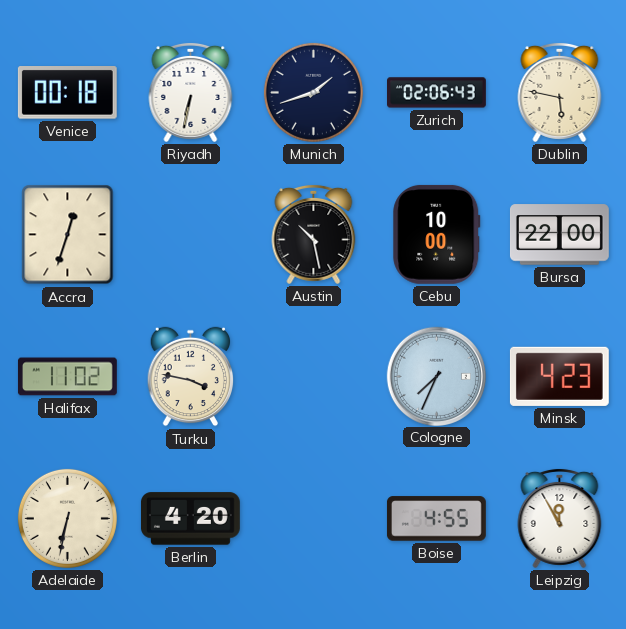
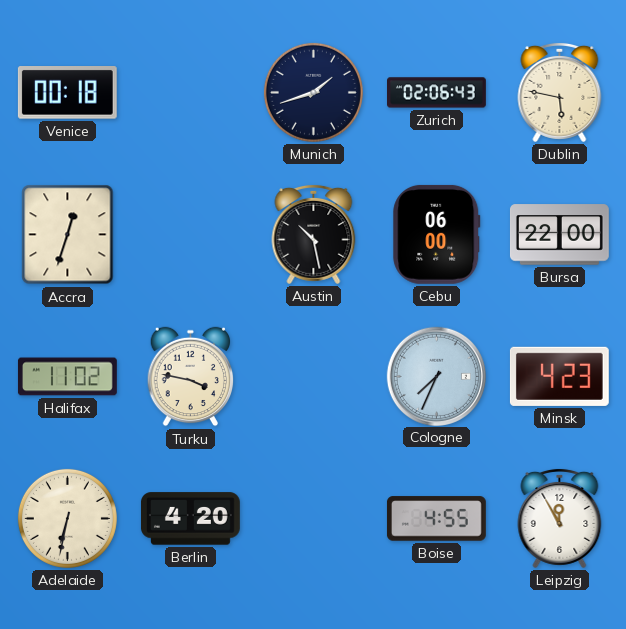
Riyadh: 6:32 -> none
Cebu: 10:00 -> 06:00
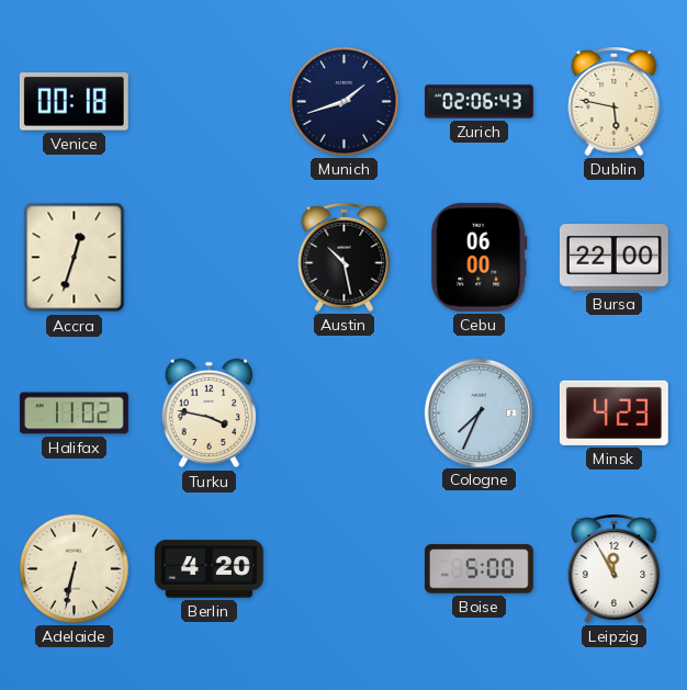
Boise: 4:55 -> 5:00
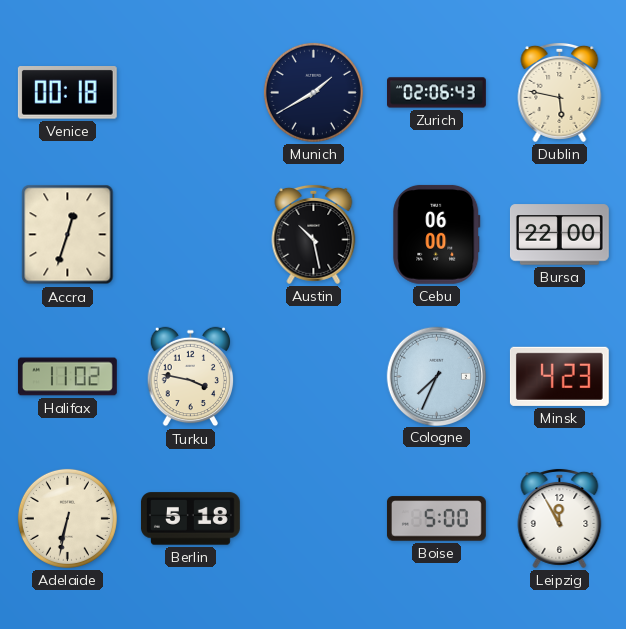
Munich: 1:42 -> 1:40
Berlin: 4:20 -> 5:18
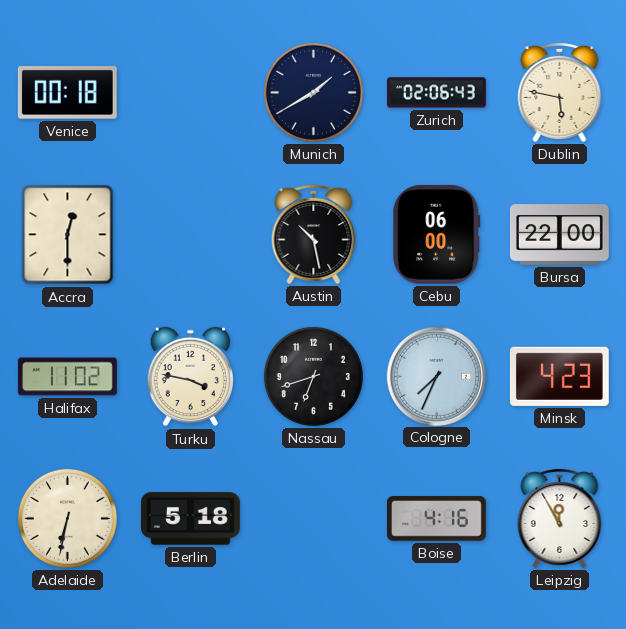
Accra: 12:33 -> 12:30
Nassau: none -> 6:42
Boise: 5:00 -> 4:16
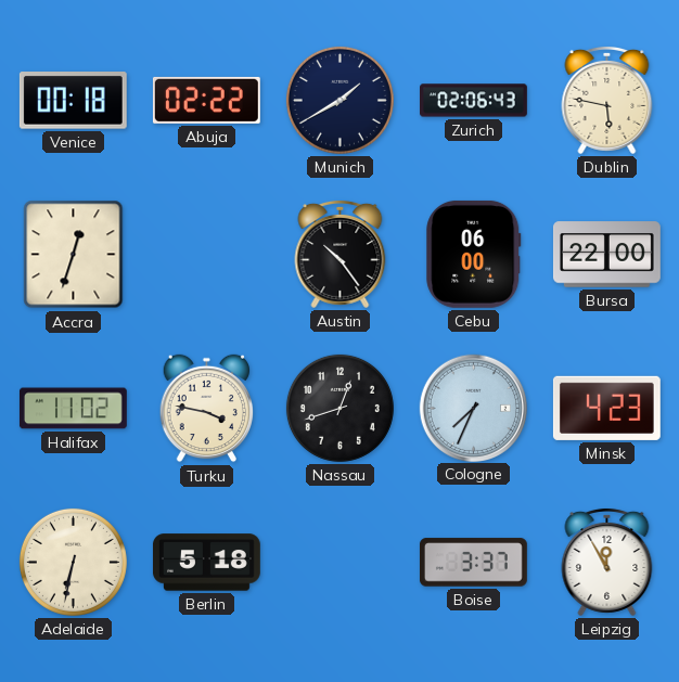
Abuja: none -> 02:22
Accra: 12:30 -> 12:33
Austin: 10:28 -> 10:24
Nassau: 6:42 -> 12:42
Boise: 4:16 -> 3:37
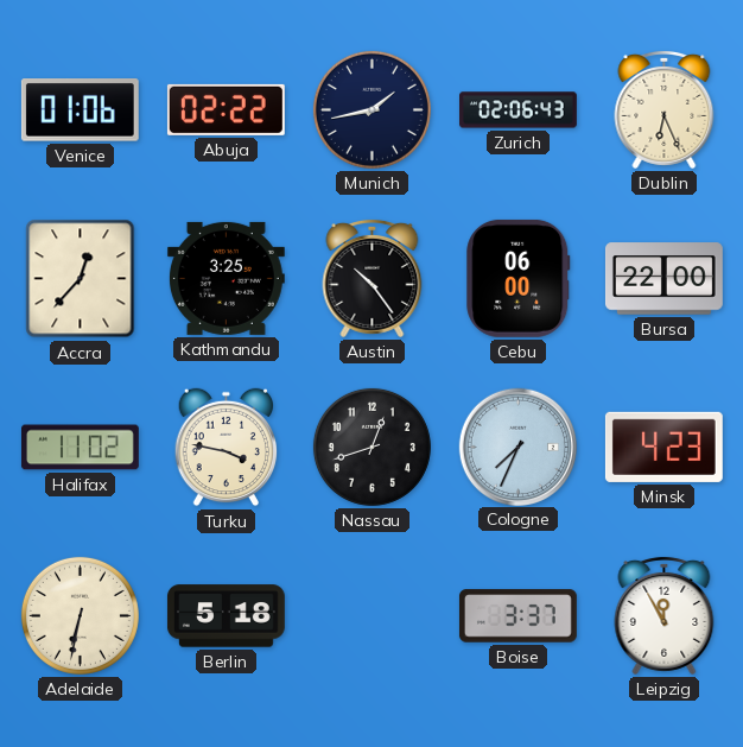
Venice: 00:18 -> 01:06
Munich: 1:40 -> 1:43
Dublin: 5:47 -> 6:26
Accra: 12:33 -> 12:37
Kathmandu: none -> 3:25
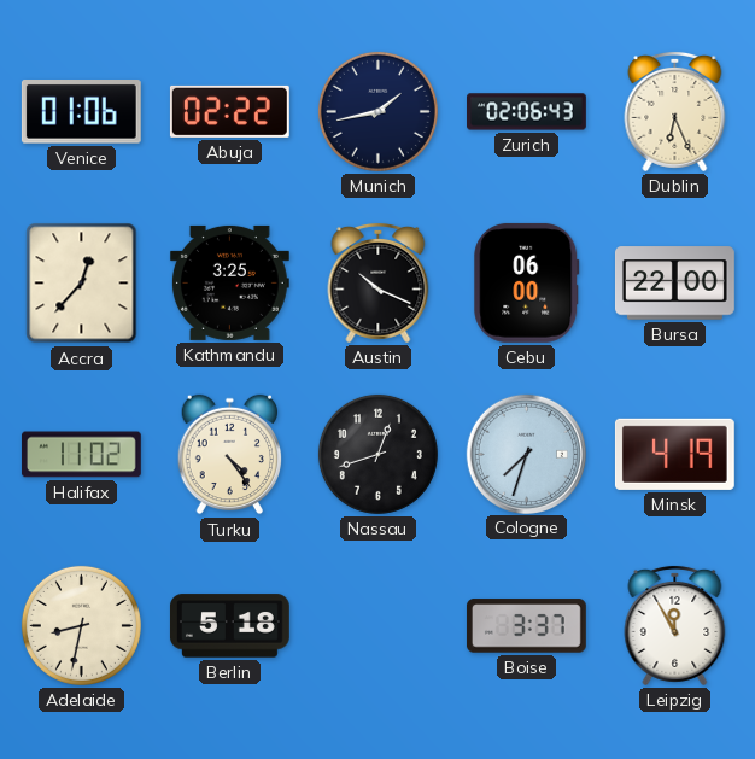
Austin: 10:24 -> 10:19
Turku: 3:47 -> 4:24
Cologne: 7:34 -> 7:33
Minsk: 4:23 -> 4:19
Adelaide: 6:32 -> 8:32
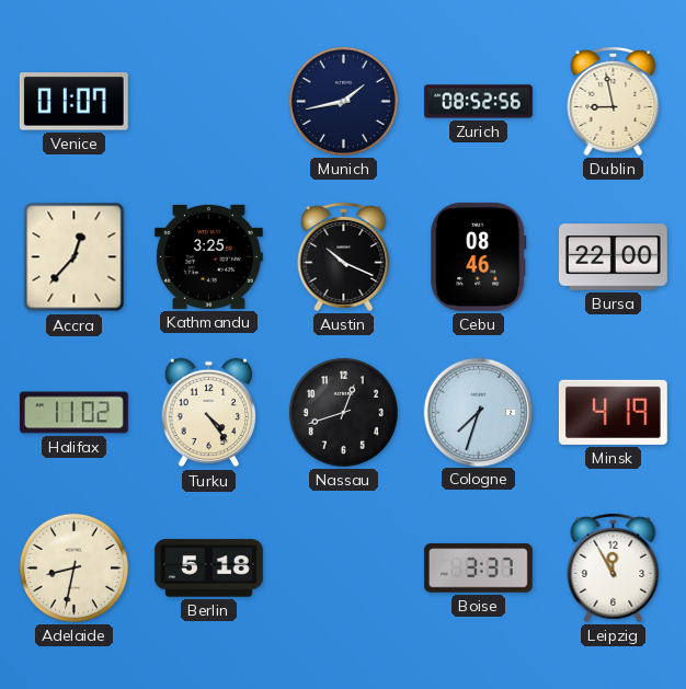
Venice: 01:06 -> 01:07
Abuja: 02:22 -> none
Zurich: 02:06 -> 08:52
Dublin: 6:26 -> 8:58
Cebu: 06:00 -> 08:46
